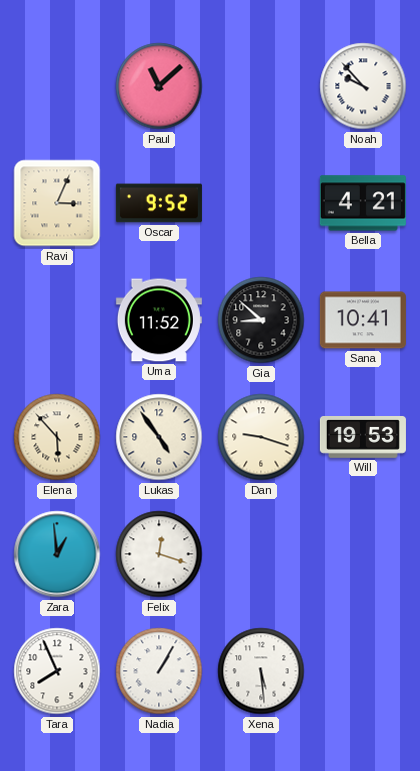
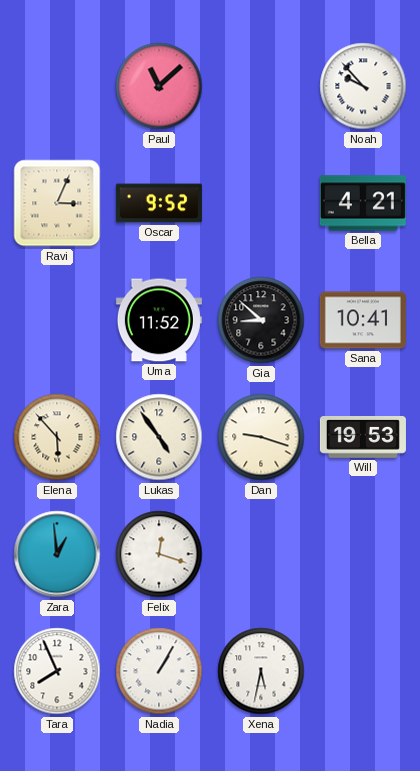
Xena: 5:29 -> 5:32
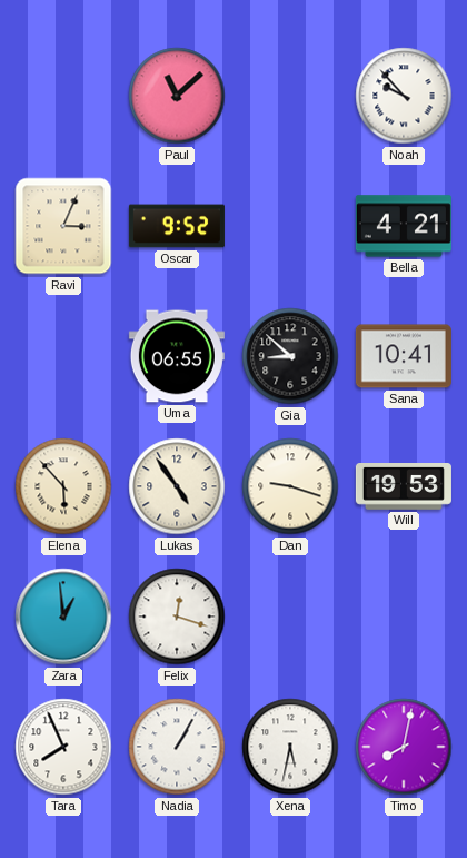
Uma: 11:52 -> 06:55
Timo: none -> 8:02
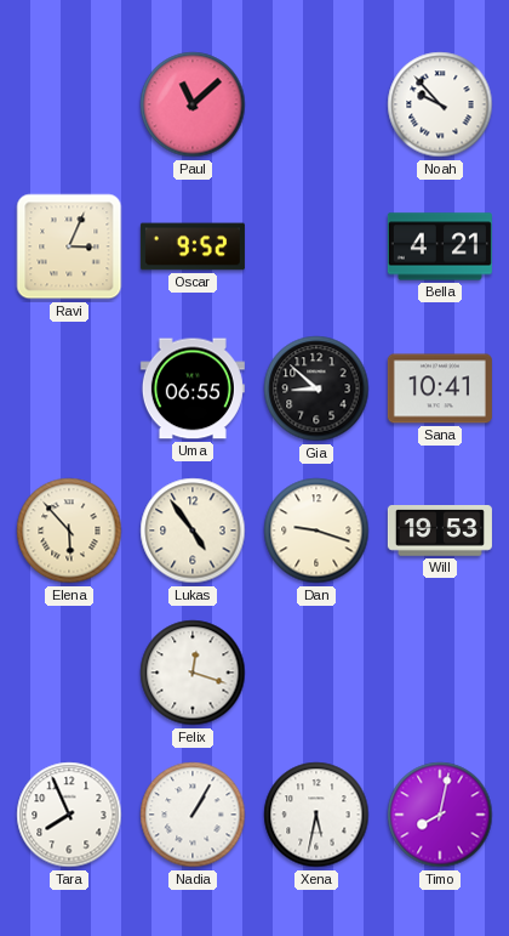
Zara: 12:59 -> none
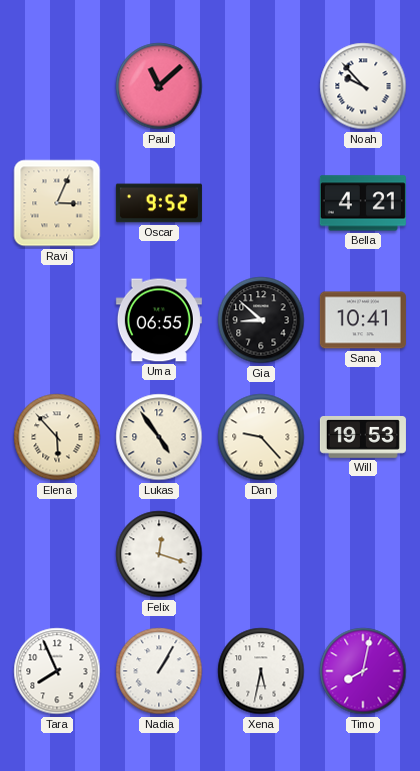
Dan: 9:18 -> 9:23
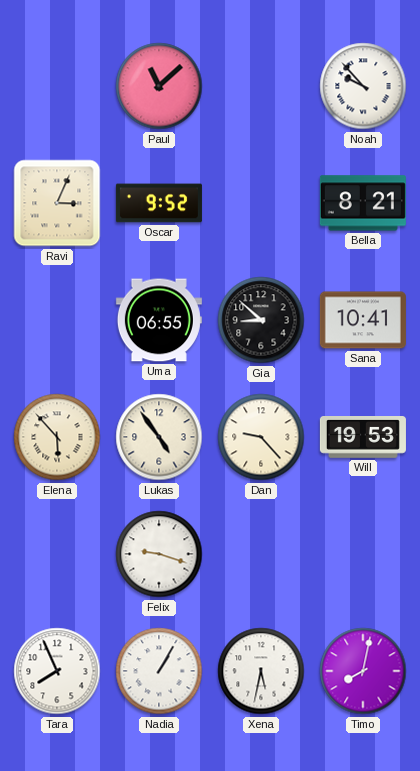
Bella: 4:21 -> 8:21
Felix: 12:18 -> 9:18
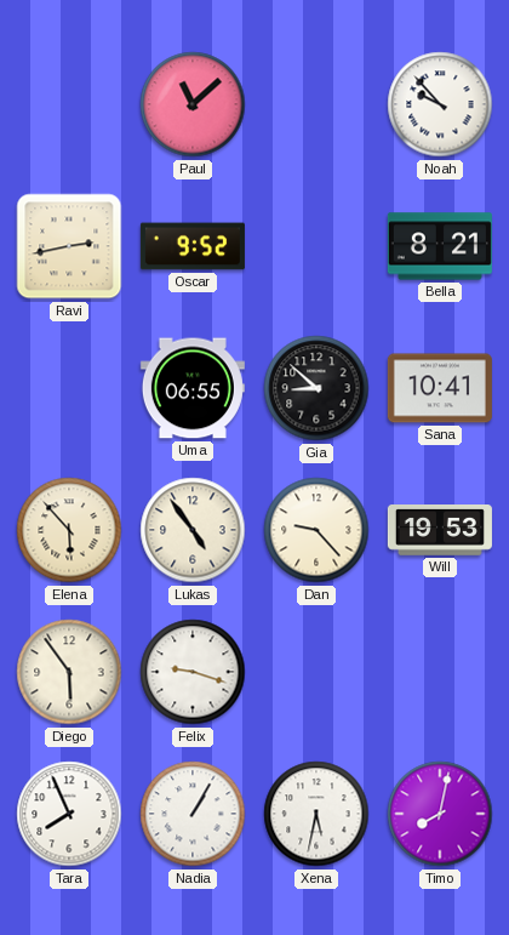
Ravi: 3:04 -> 2:43
Diego: none -> 5:54
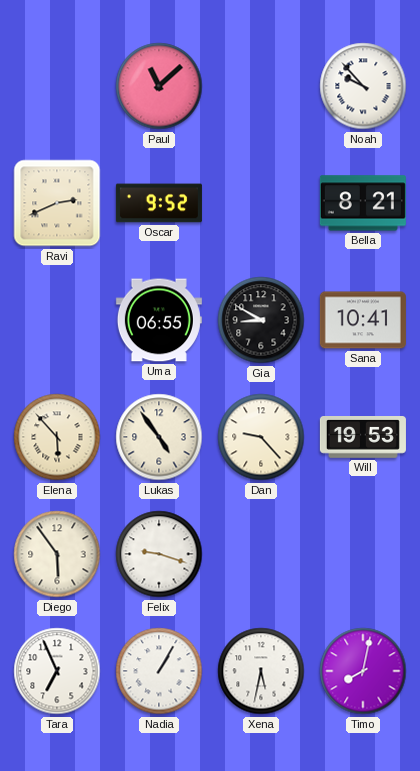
Ravi: 2:43 -> 2:41
Gia: 8:52 -> 8:50
Tara: 7:56 -> 6:56
